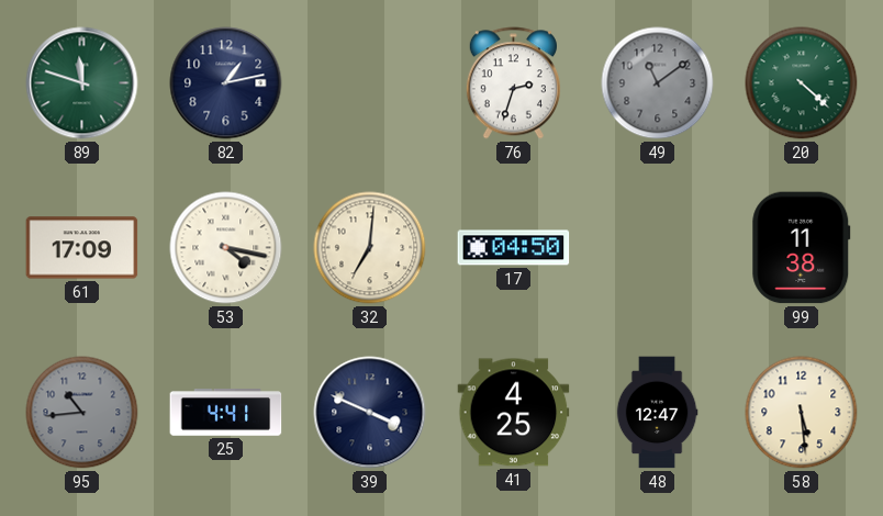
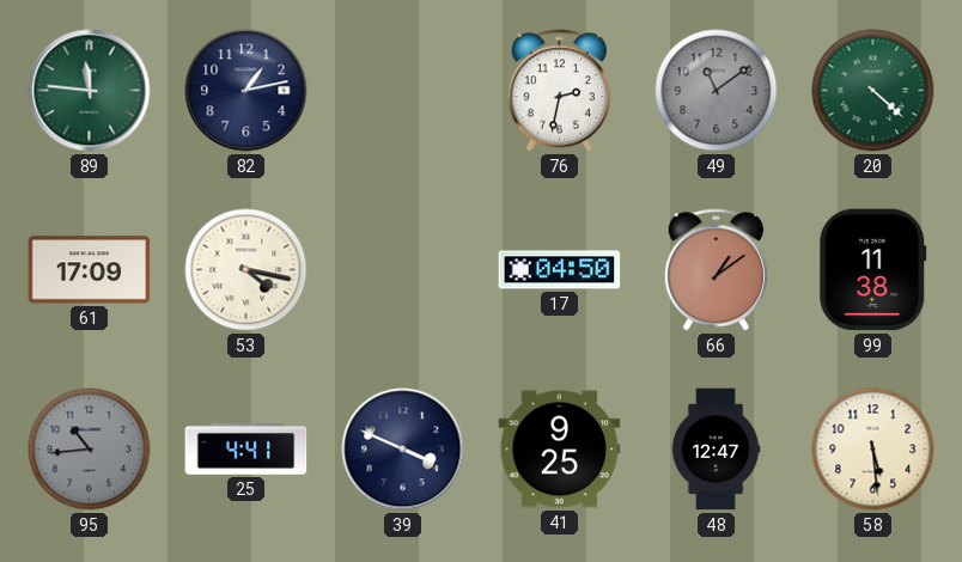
89: 11:48 -> 11:46
76: 2:33 -> 2:32
32: 7:01 -> none
66: none -> 1:09
41: 4:25 -> 9:25
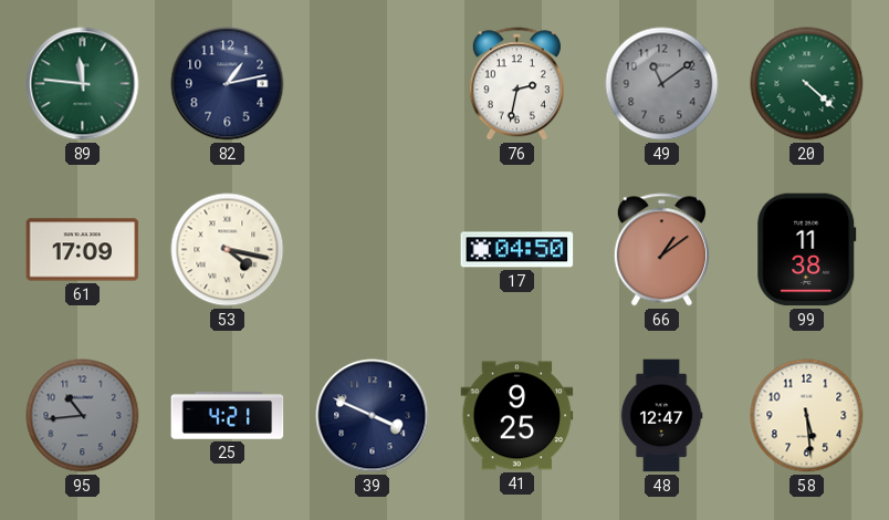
25: 4:41 -> 4:21
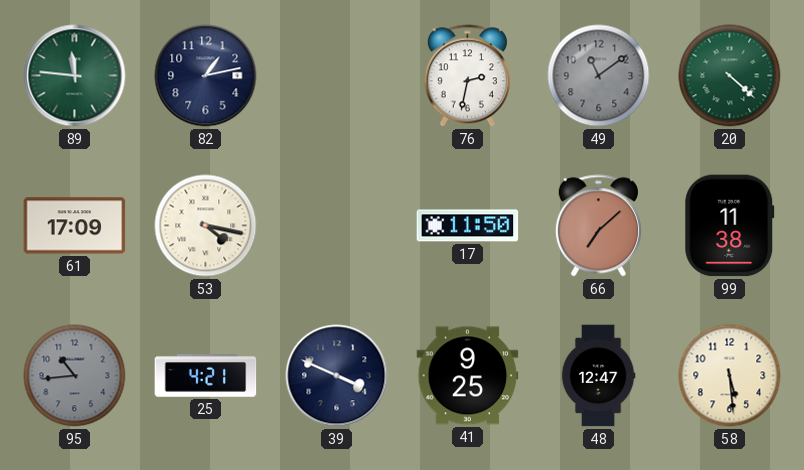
17: 04:50 -> 11:50
66: 1:09 -> 7:08
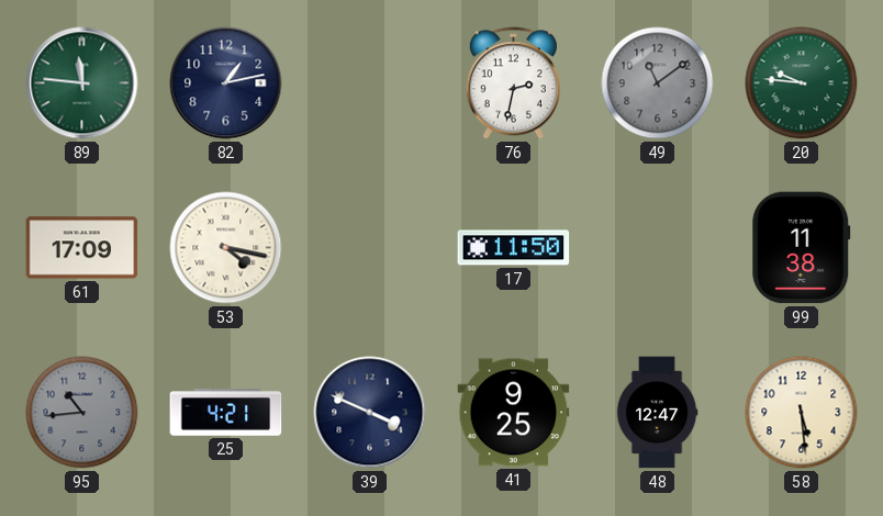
20: 4:22 -> 9:46
66: 7:08 -> none
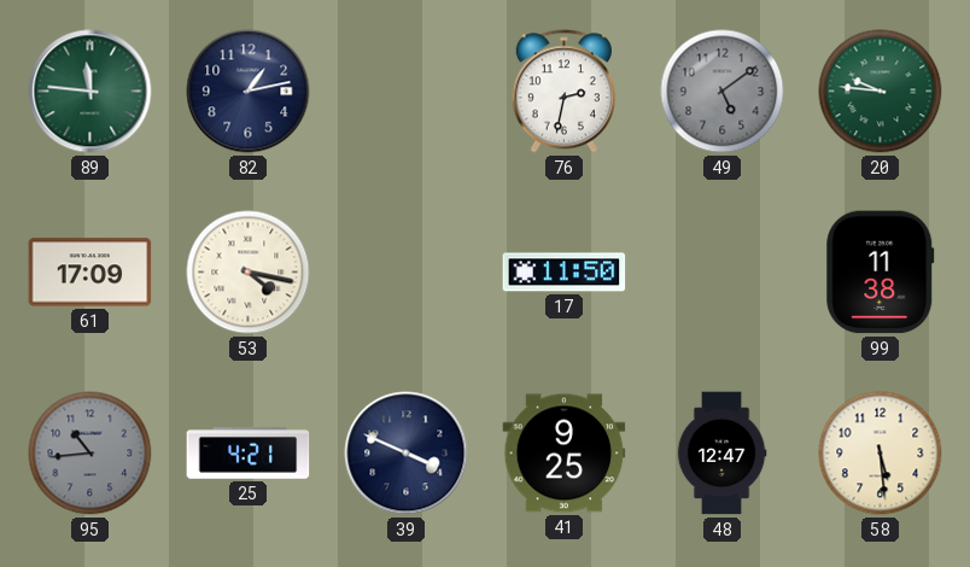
49: 11:09 -> 5:09
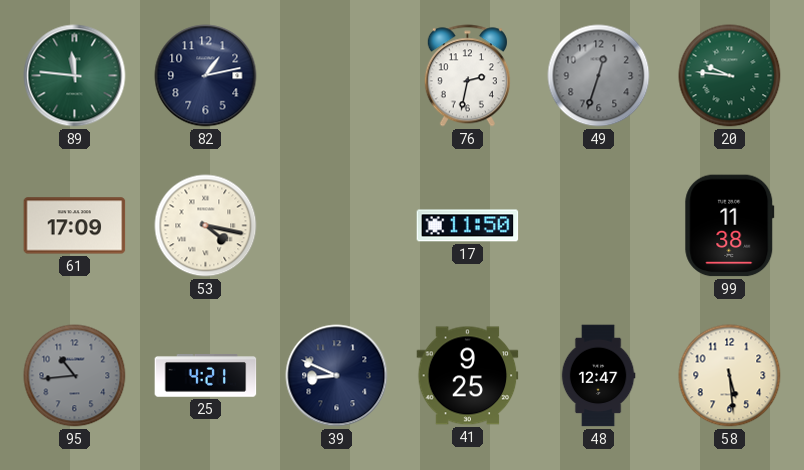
49: 5:09 -> 12:33
39: 3:49 -> 8:49
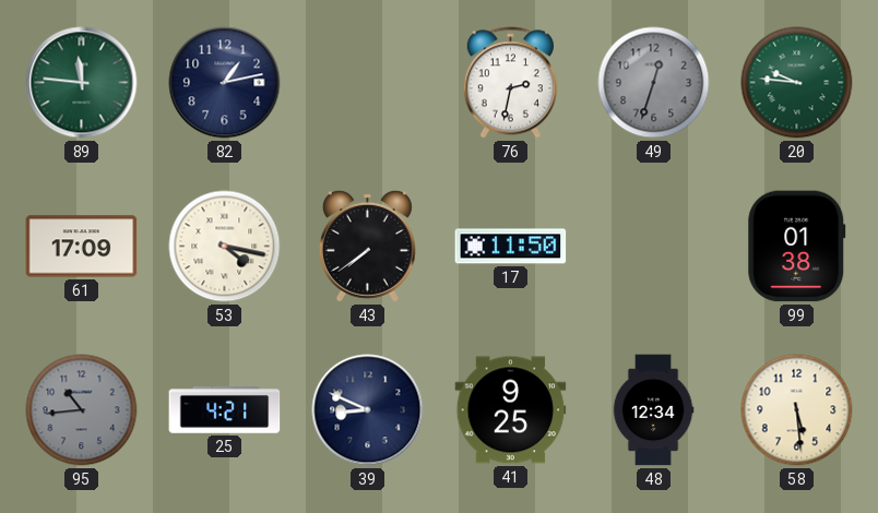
43: none -> 7:39
99: 11:38 -> 01:38
48: 12:47 -> 12:34
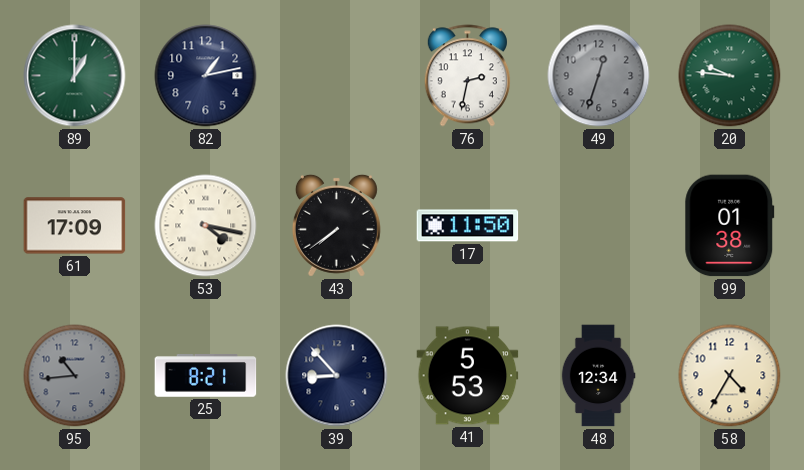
89: 11:46 -> 1:00
25: 4:21 -> 8:21
39: 8:49 -> 8:53
41: 9:25 -> 5:53
58: 5:29 -> 4:35
